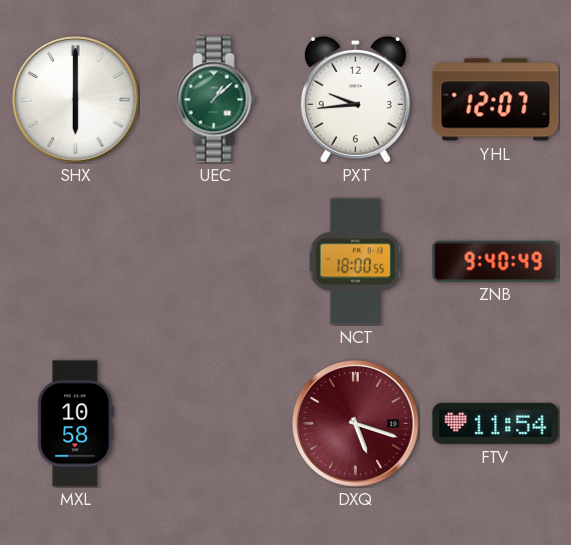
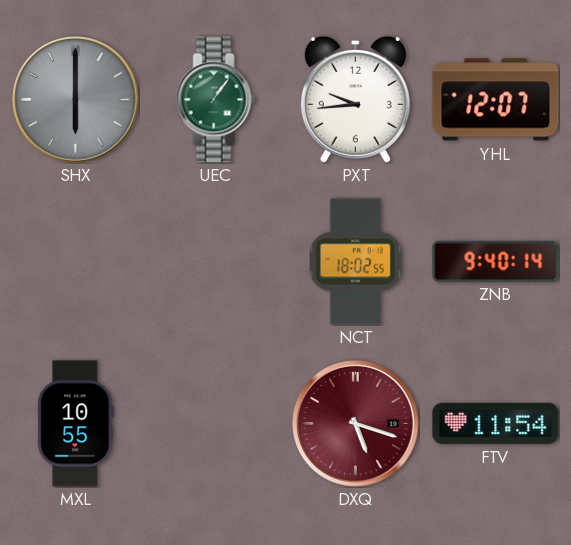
SHX dial: white -> grey
UEC: 1:08 -> 1:06
NCT: 18:00 -> 18:02
ZNB: 9:40:49 -> 9:40:14
MXL: 10:58 -> 10:55
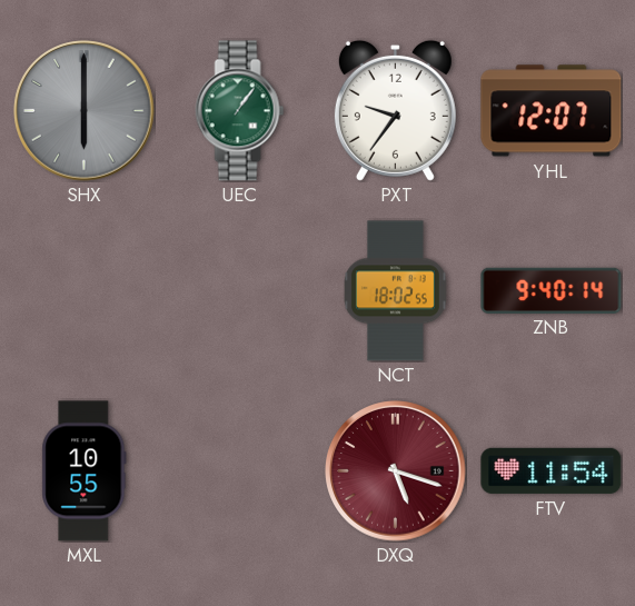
PXT: 9:44 -> 9:36
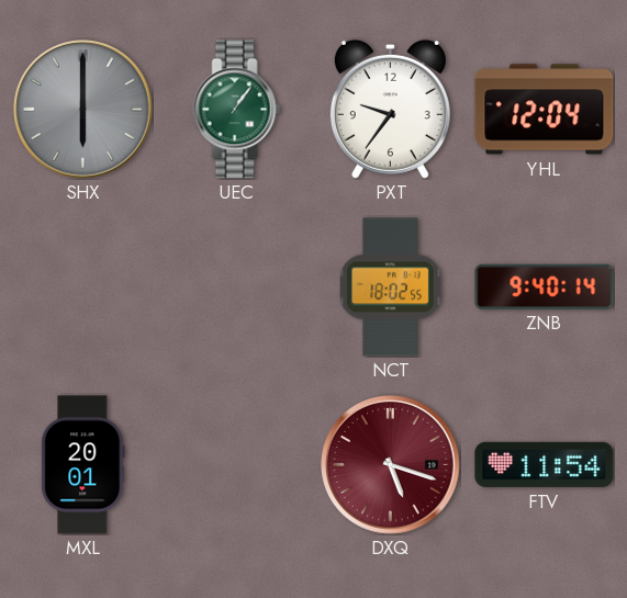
YHL: 12:07 -> 12:04
MXL: 10:55 -> 20:01
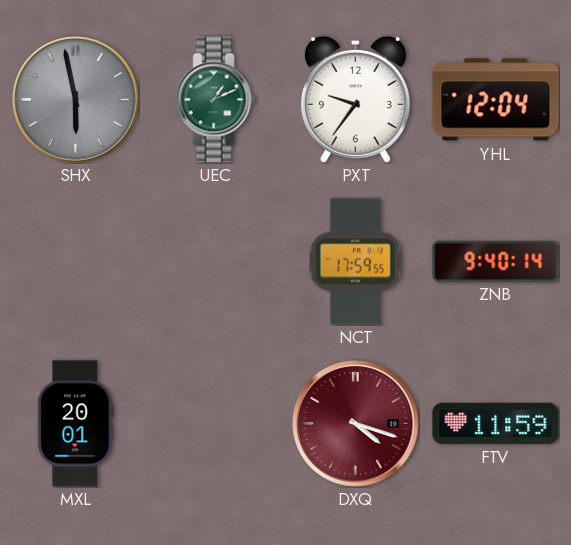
SHX: 6:00 -> 5:58
UEC: 1:06 -> 1:11
NCT: 18:02 -> 17:59
DXQ: 5:18 -> 4:18
FTV: 11:54 -> 11:59
